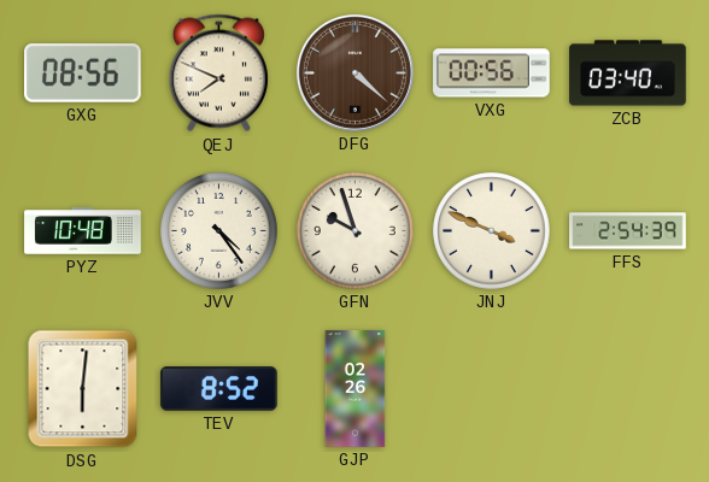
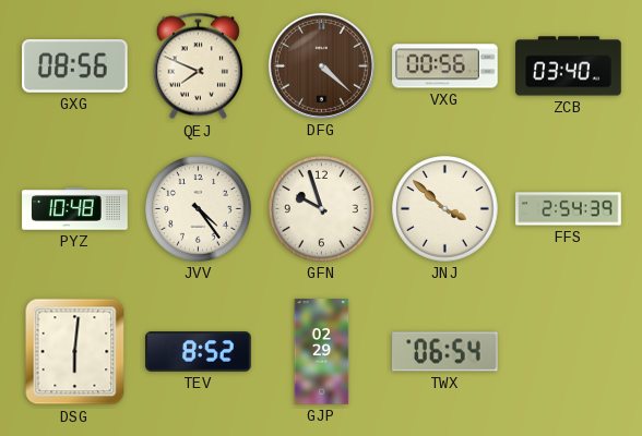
JNJ: 3:49 -> 3:52
GJP: 02:26 -> 02:29
TWX: none -> 06:54
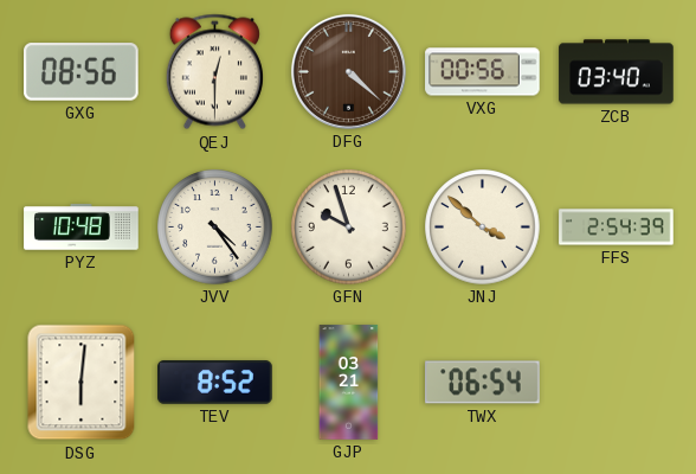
QEJ: 7:49 -> 12:30
GJP: 02:29 -> 03:21
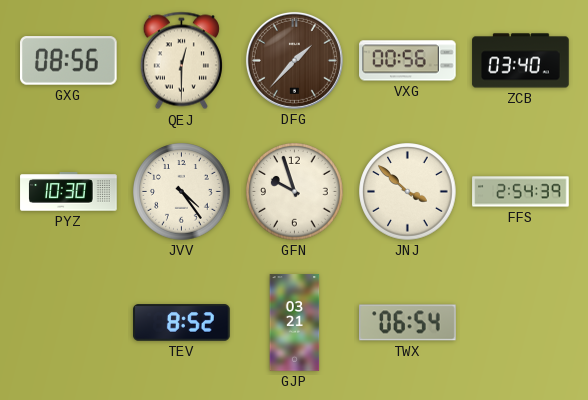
DFG: 4:22 -> 1:37
PYZ: 10:48 -> 10:30
DSG: 6:01 -> none
